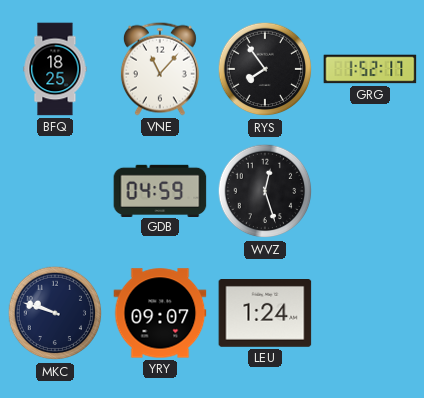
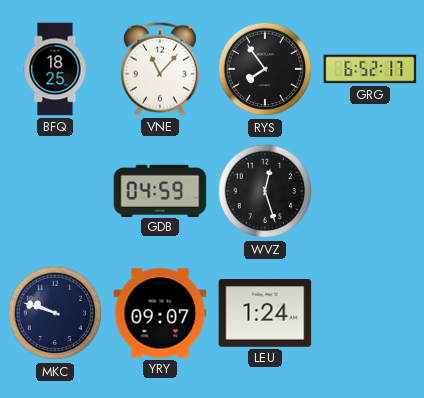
GRG: 1:52 -> 6:52
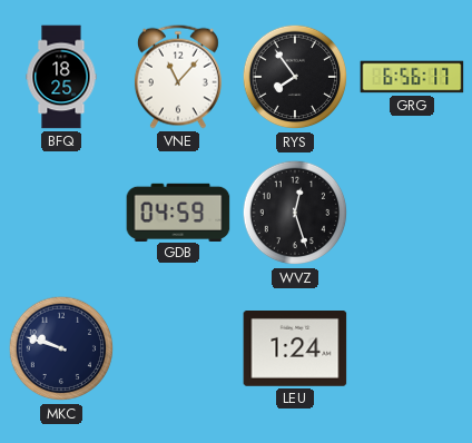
GRG: 6:52 -> 6:56
YRY: 09:07 -> none
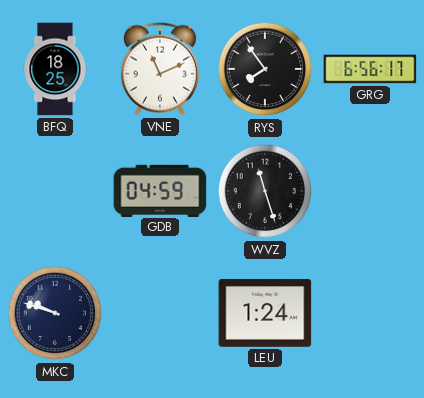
VNE: 11:07 -> 11:11
WVZ: 12:27 -> 11:27
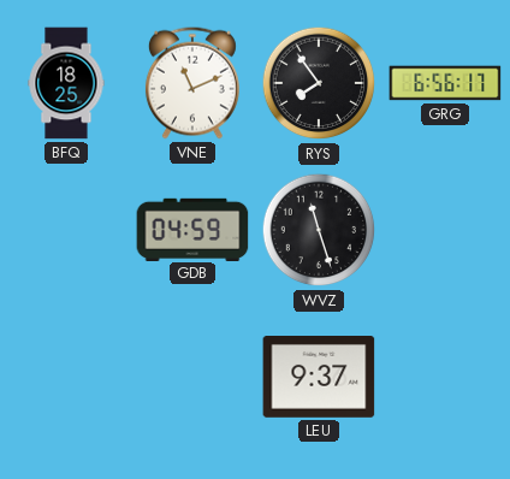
MKC: 9:48 -> none
LEU: 1:24 -> 9:37
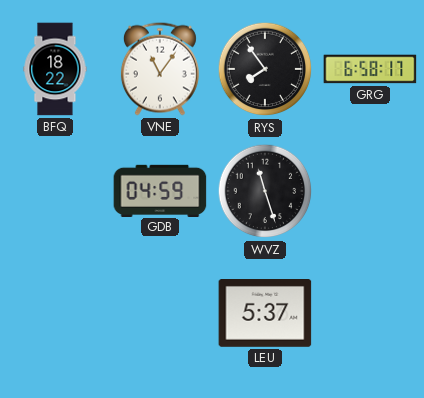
BFQ: 18:25 -> 18:22
VNE: 11:11 -> 11:06
GRG: 6:56 -> 6:58
LEU: 9:37 -> 5:37
